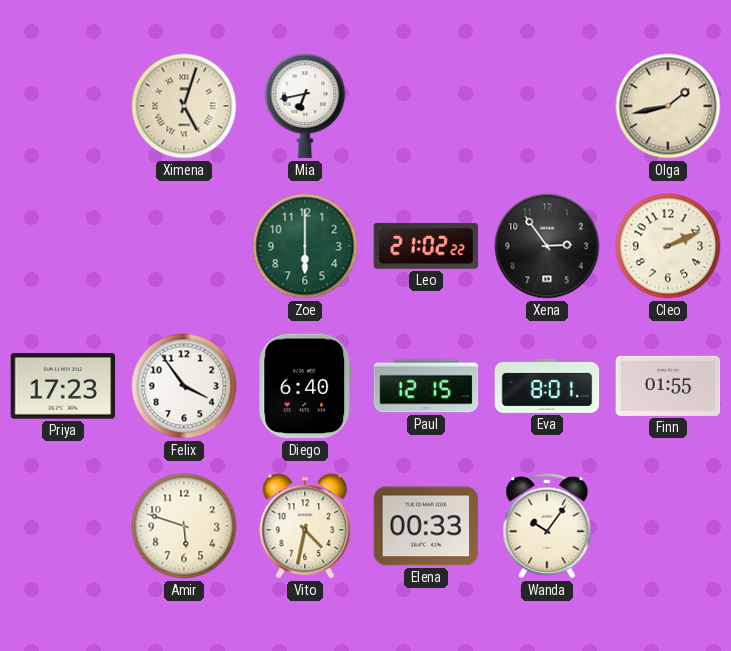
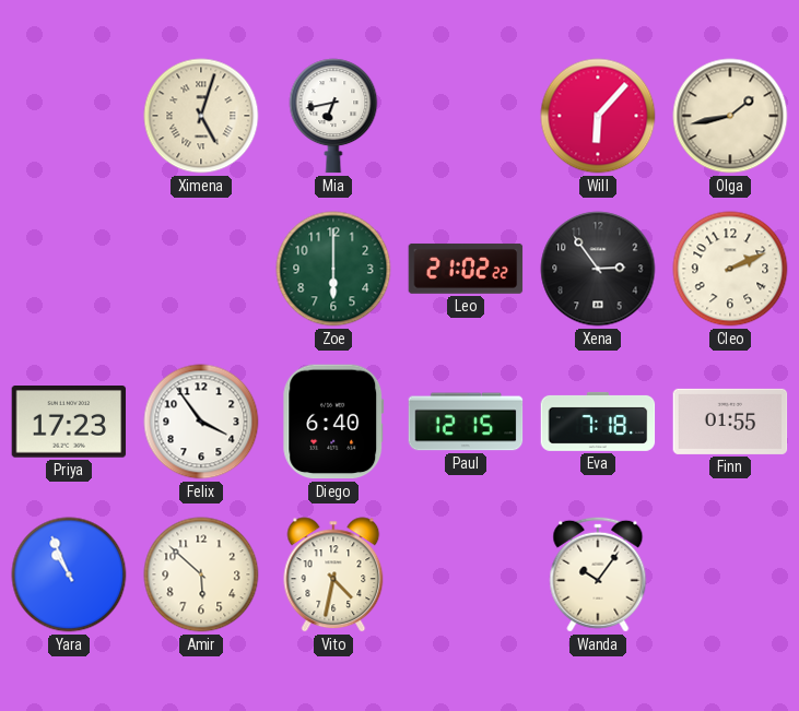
Will: none -> 6:07
Eva: 8:01 -> 7:18
Yara: none -> 10:56
Amir: 5:48 -> 5:52
Elena: 00:33 -> none
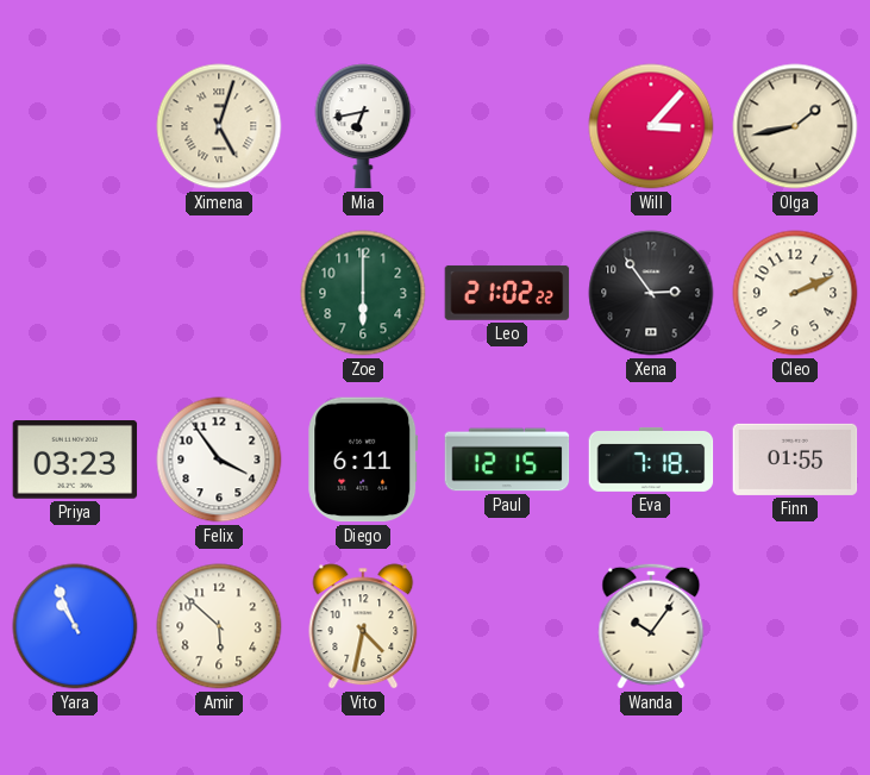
Will: 6:07 -> 3:07
Priya: 17:23 -> 03:23
Diego: 6:40 -> 6:11
